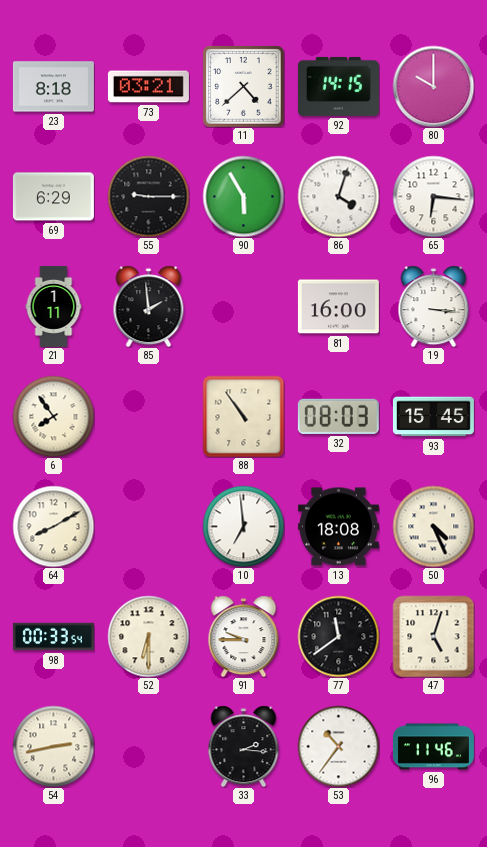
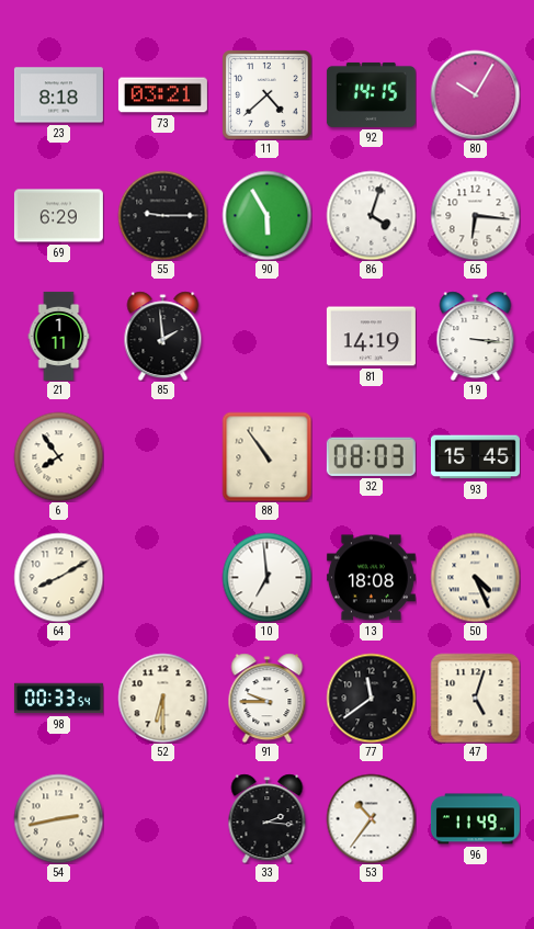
80: 10:00 -> 10:05
81: 16:00 -> 14:19
96: 11:46 -> 11:49
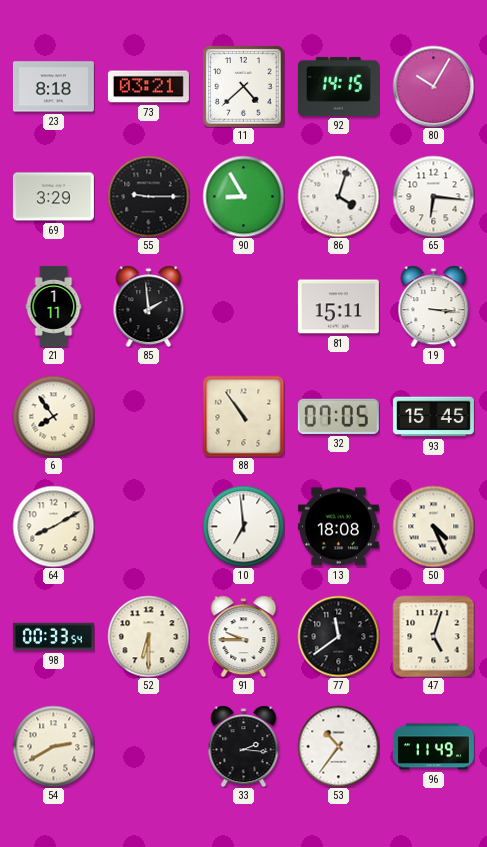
69: 6:29 -> 3:29
90: 5:55 -> 8:55
81: 14:19 -> 15:11
32: 08:03 -> 07:05
54: 2:43 -> 2:40
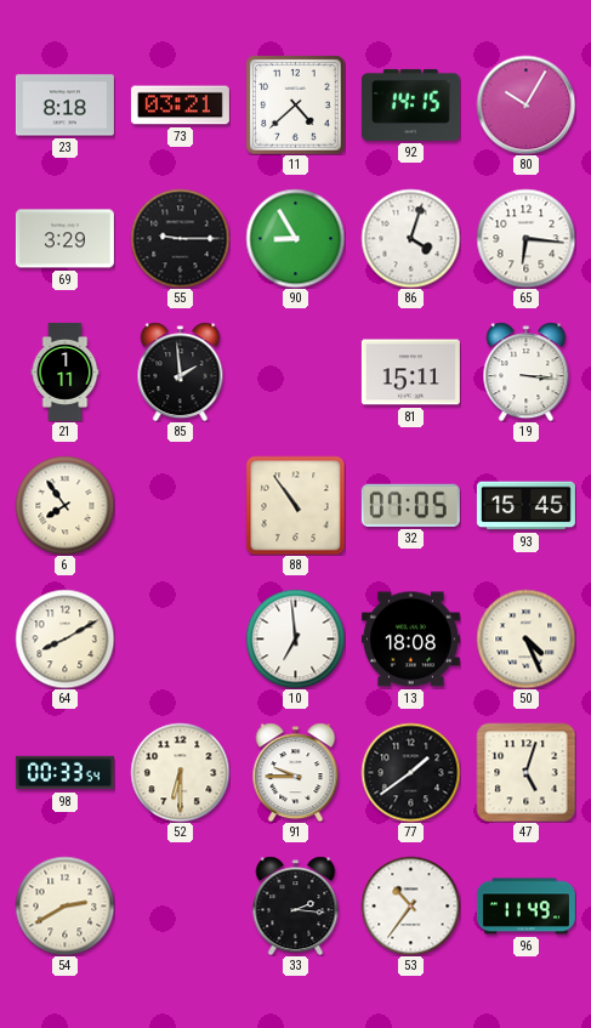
77: 11:39 -> 1:39
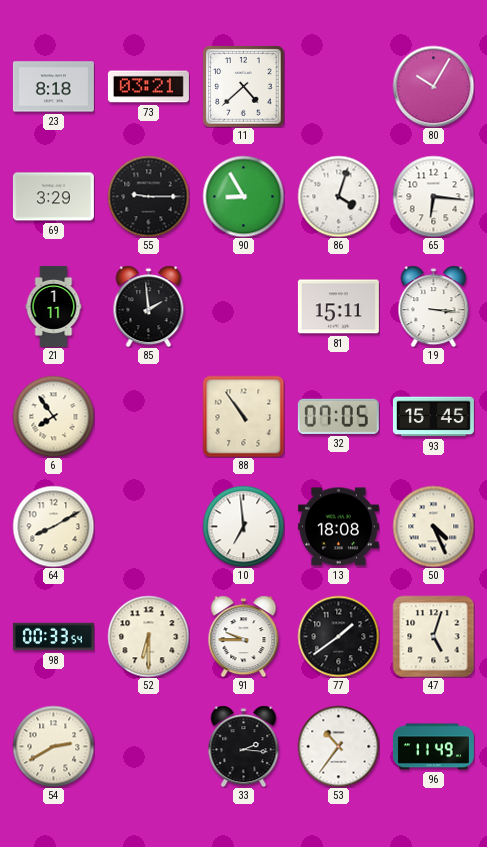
92: 14:15 -> none
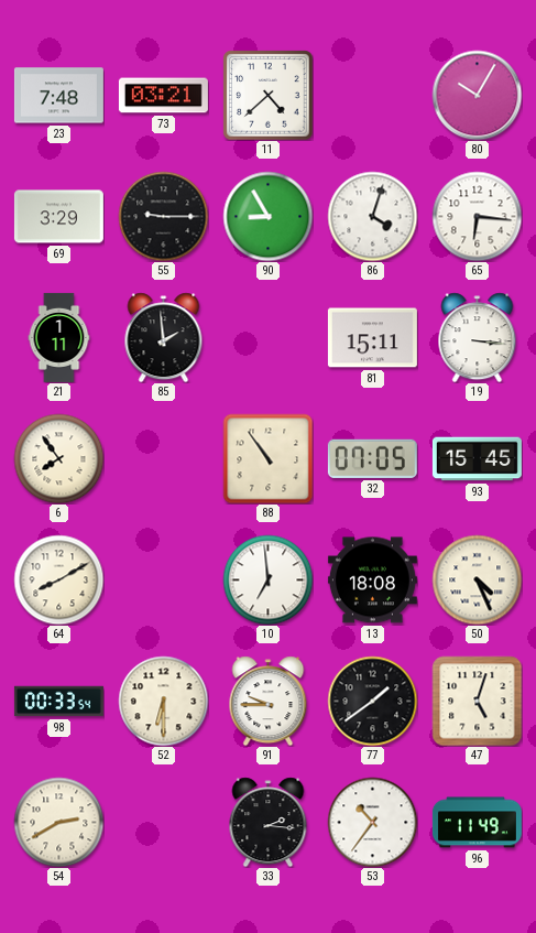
23: 8:18 -> 7:48
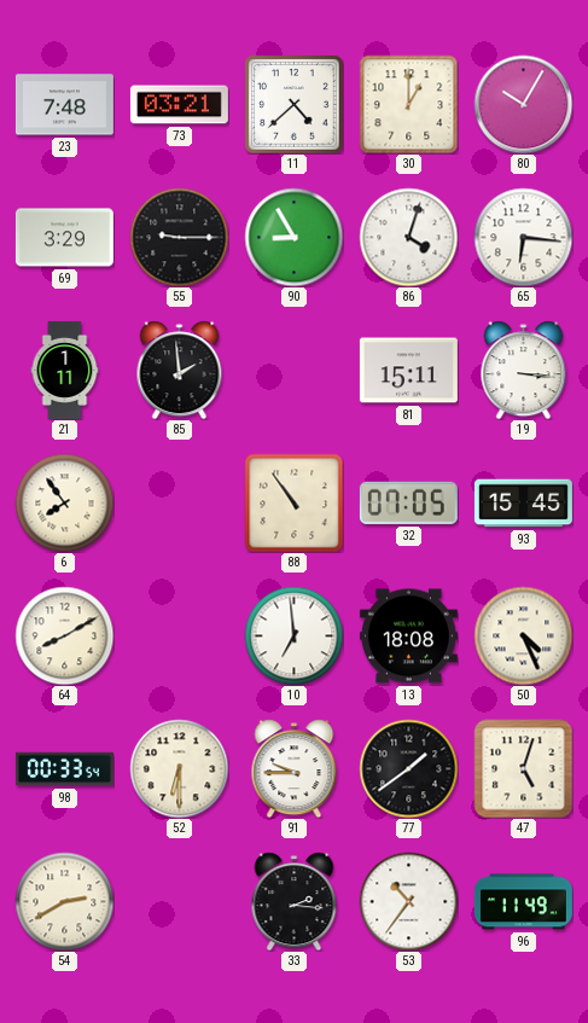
30: none -> 1:00
